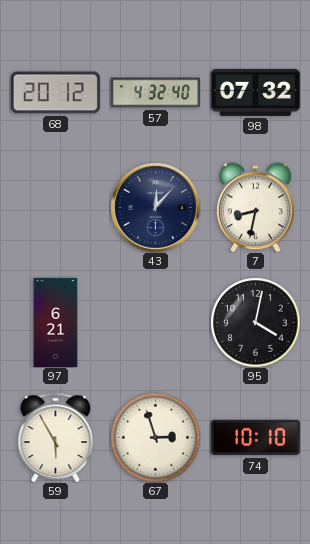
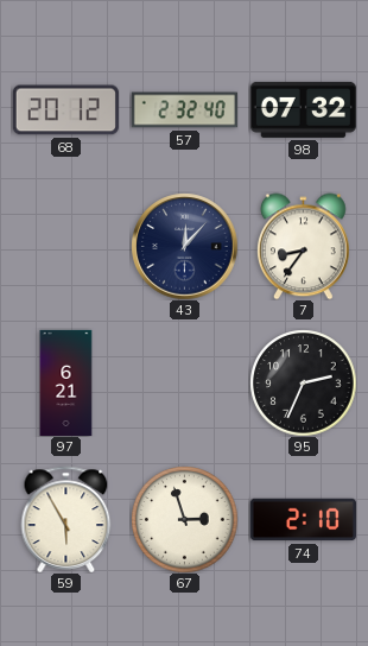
57: 4:32 -> 2:32
7: 8:32 -> 8:36
95: 4:02 -> 2:34
74: 10:10 -> 2:10
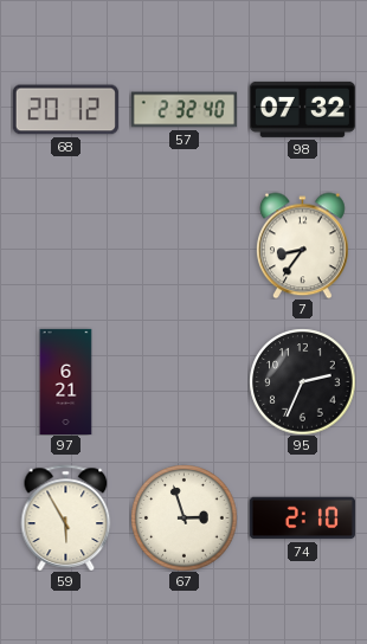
43: 12:07 -> none
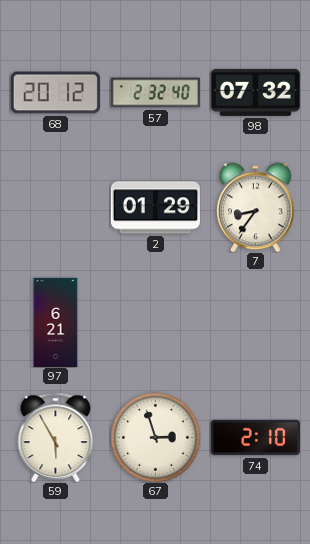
2: none -> 01:29
95: 2:34 -> none
